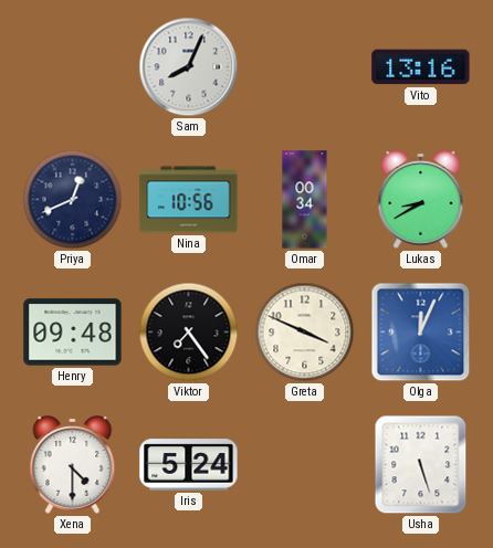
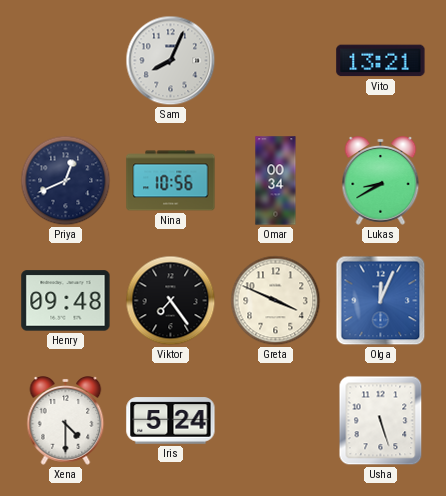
Vito: 13:16 -> 13:21
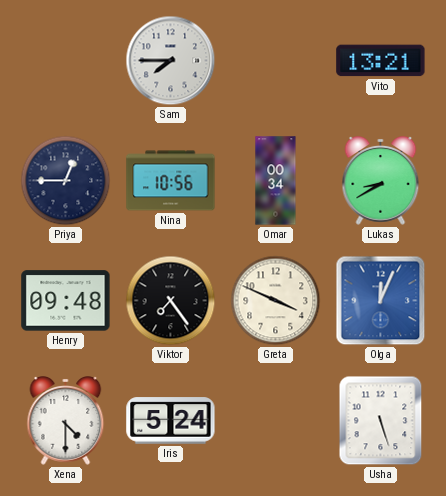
Sam: 8:04 -> 7:45
Priya: 12:41 -> 12:45
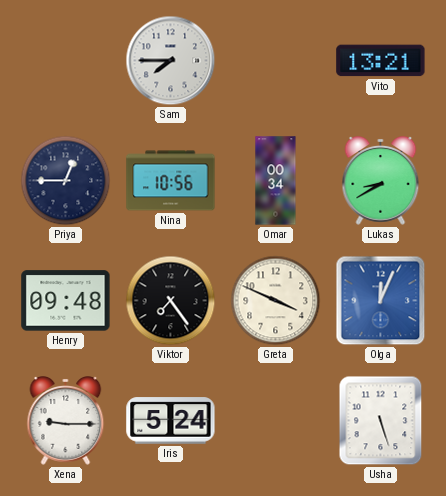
Xena: 4:30 -> 9:15
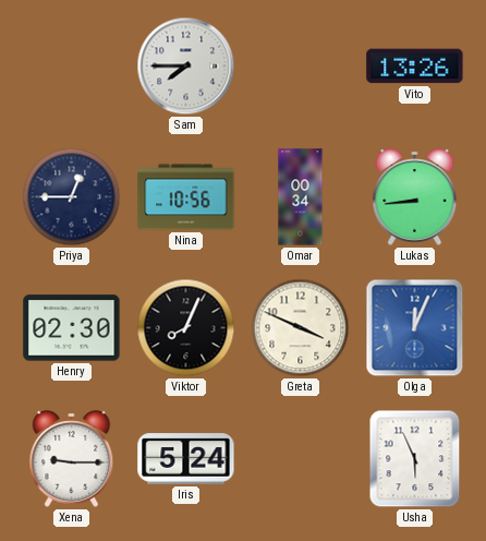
Vito: 13:21 -> 13:26
Lukas: 8:40 -> 8:44
Henry: 09:48 -> 02:30
Viktor: 7:24 -> 8:04
Usha: 5:27 -> 5:56
